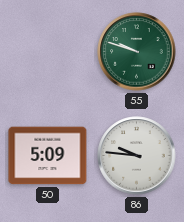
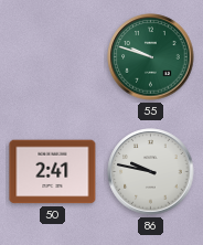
50: 5:09 -> 2:41
86: 9:46 -> 9:47
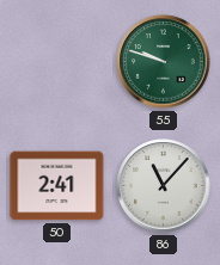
86: 9:47 -> 11:07
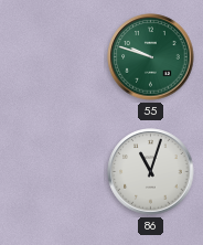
50: 2:41 -> none
86: 11:07 -> 11:03
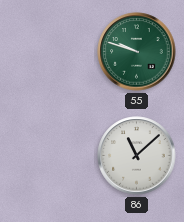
86: 11:03 -> 11:08
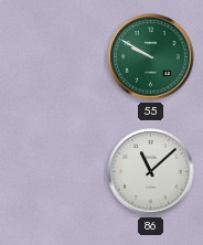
55: 9:48 -> 9:50
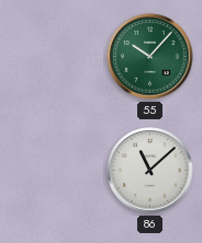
55: 9:50 -> 10:07
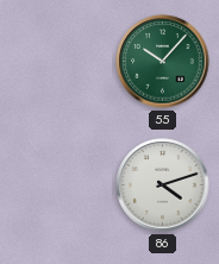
86: 11:08 -> 4:12
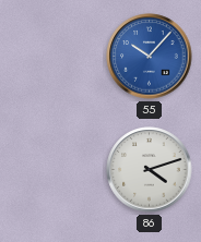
55 dial: green -> blue
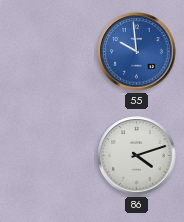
55: 10:07 -> 9:59
